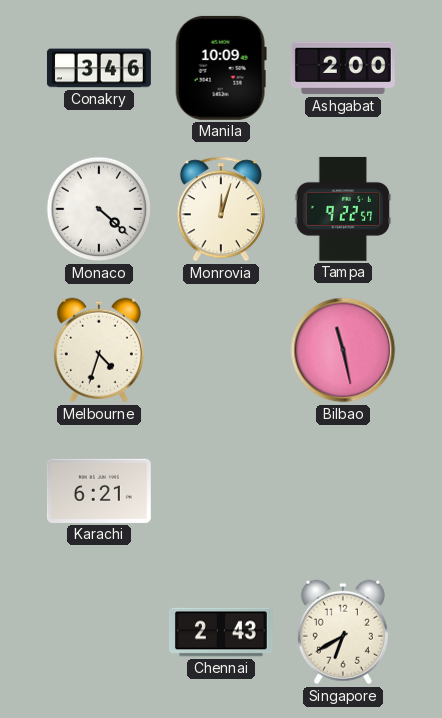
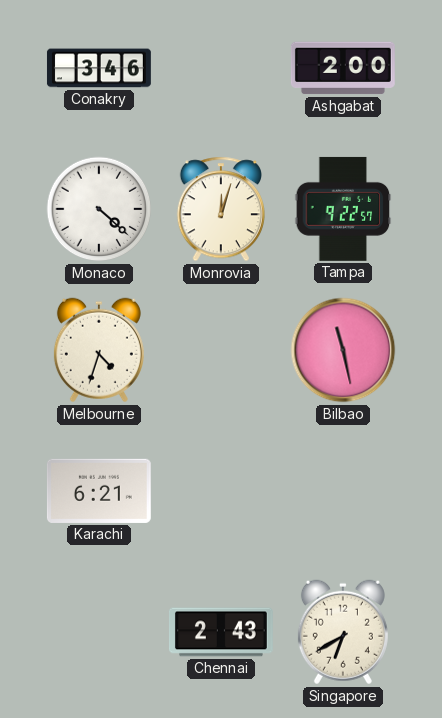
Manila: 10:09 -> none
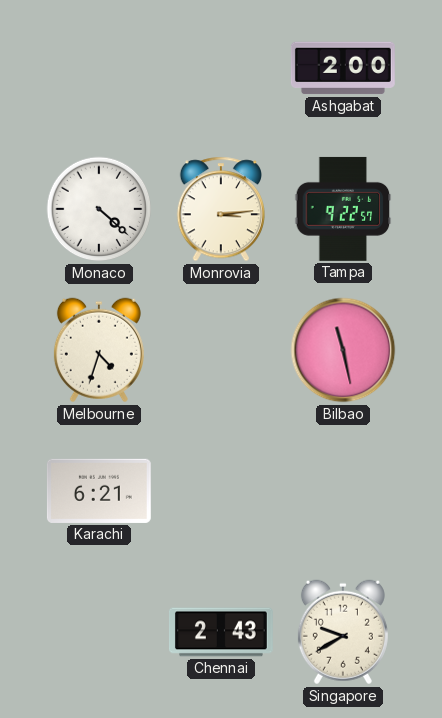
Conakry: 3:46 -> none
Monrovia: 12:03 -> 3:14
Singapore: 6:40 -> 9:40
